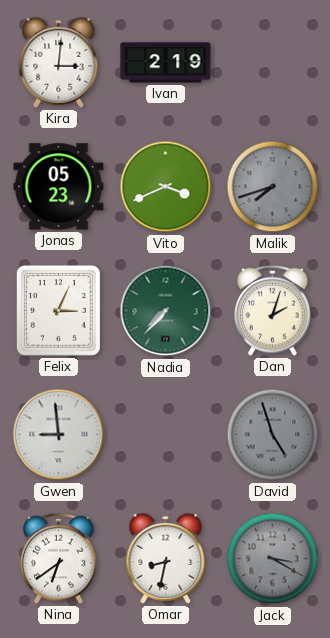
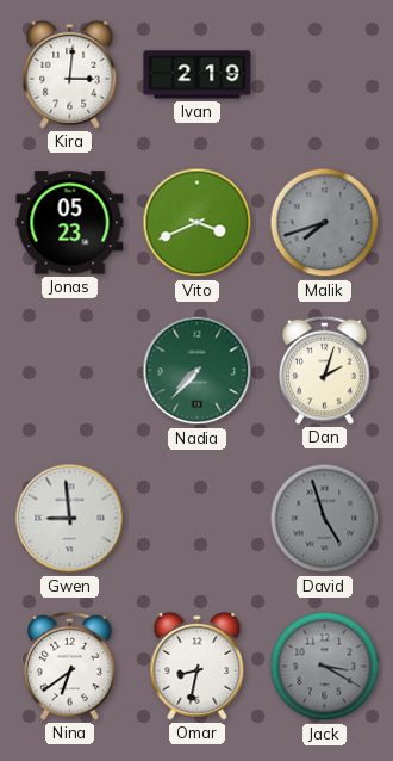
Felix: 3:04 -> none
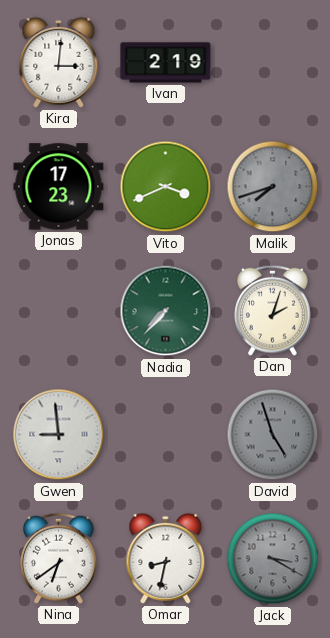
Jonas: 05:23 -> 17:23
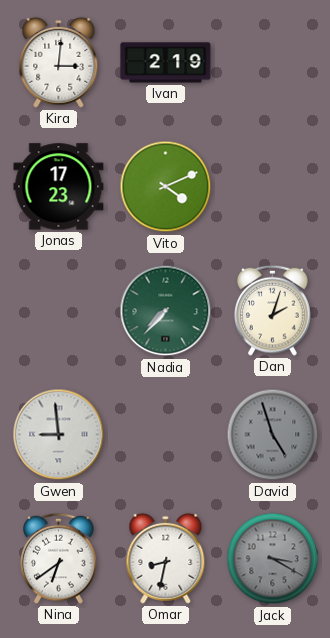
Vito: 3:41 -> 4:11
Malik: 7:42 -> none
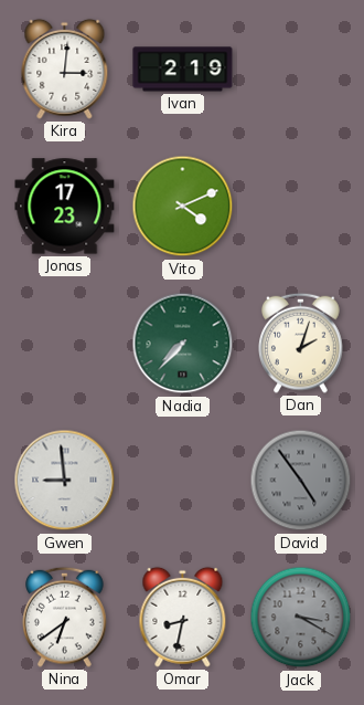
David: 4:57 -> 4:54
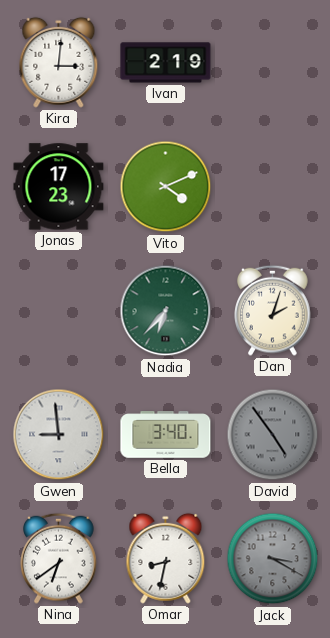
Nadia: 7:37 -> 6:37
Bella: none -> 3:40
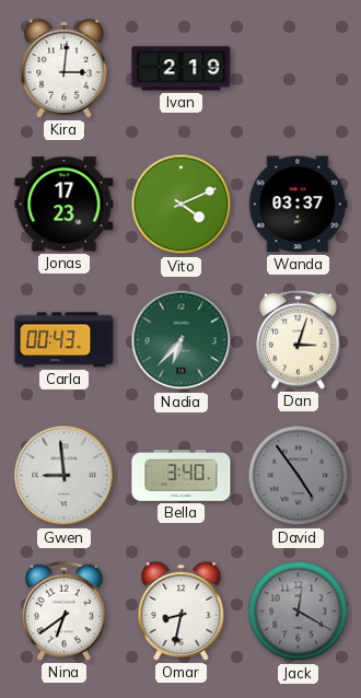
Wanda: none -> 03:37
Carla: none -> 00:43
Dan: 2:03 -> 3:03
Jack: 3:20 -> 12:20
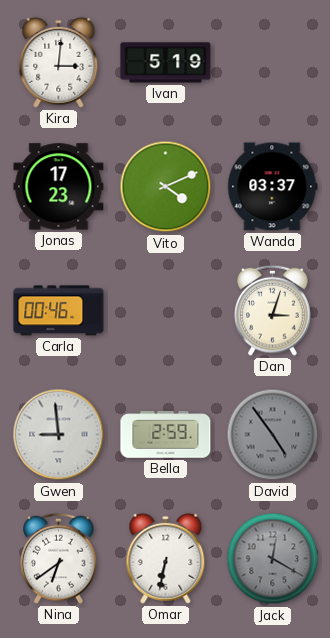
Ivan: 2:19 -> 5:19
Carla: 00:43 -> 00:46
Nadia: 6:37 -> none
Bella: 3:40 -> 2:59
Omar: 8:32 -> 6:32
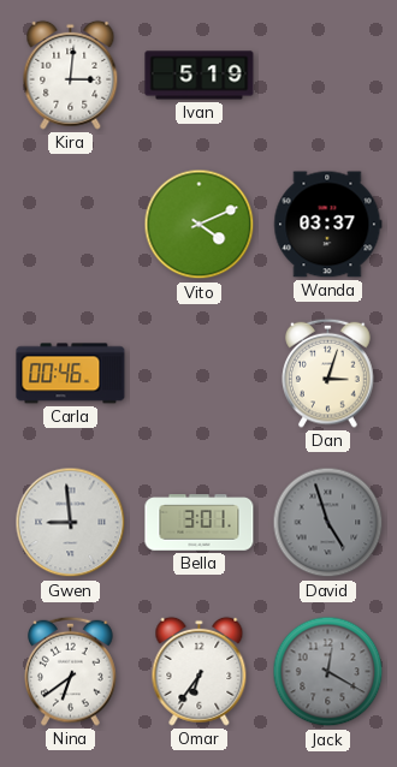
Jonas: 17:23 -> none
Bella: 2:59 -> 3:01
David: 4:54 -> 4:57
Omar: 6:32 -> 6:36
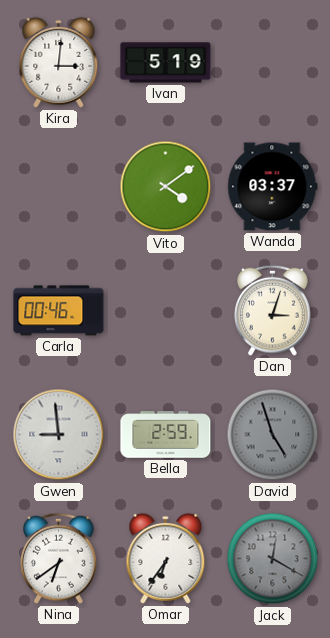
Vito: 4:11 -> 4:09
Bella: 3:01 -> 2:59
